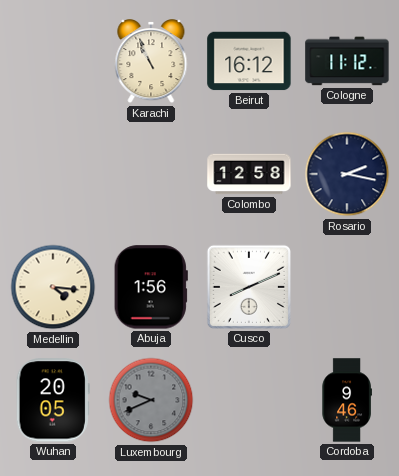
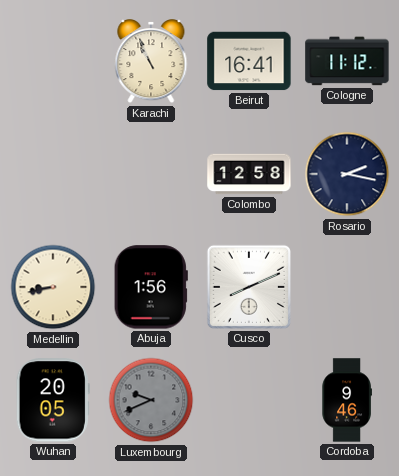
Beirut: 16:12 -> 16:41
Medellin: 4:16 -> 8:43
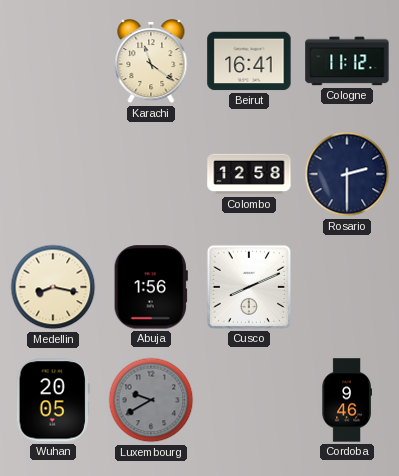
Karachi: 10:56 -> 11:21
Rosario: 2:17 -> 2:30
Medellin: 8:43 -> 8:17
Luxembourg: 9:41 -> 9:40
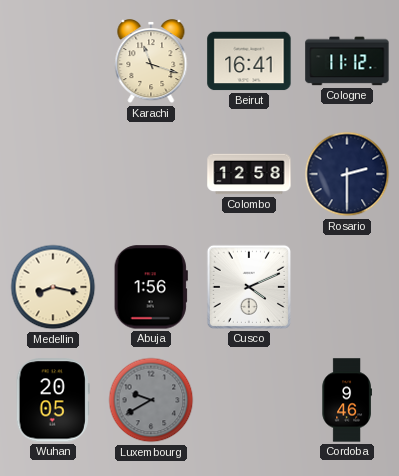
Karachi: 11:21 -> 11:18
Cusco: 8:11 -> 4:11
